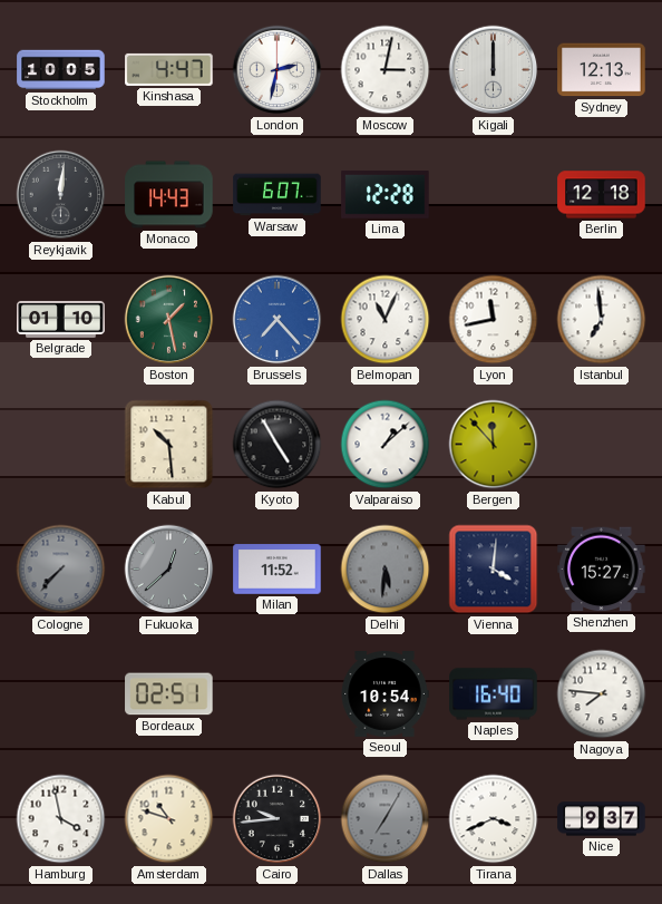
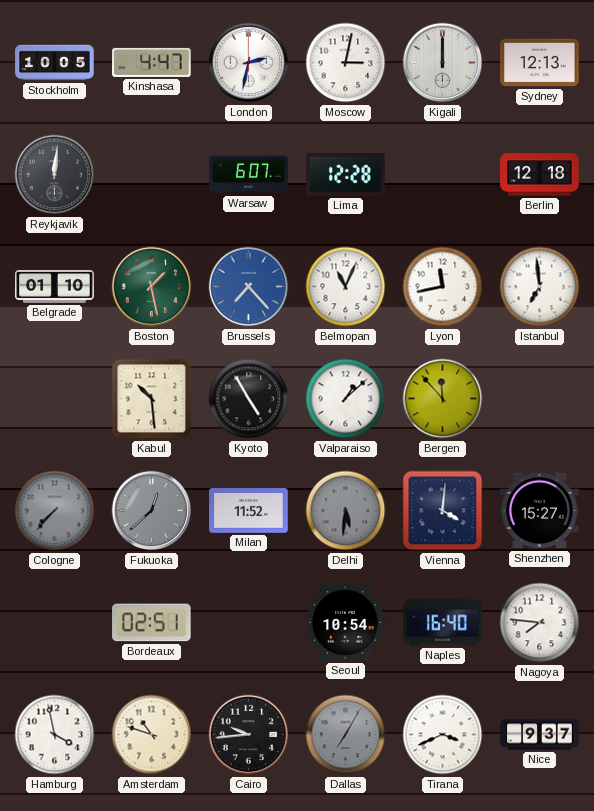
Monaco: 14:43 -> none
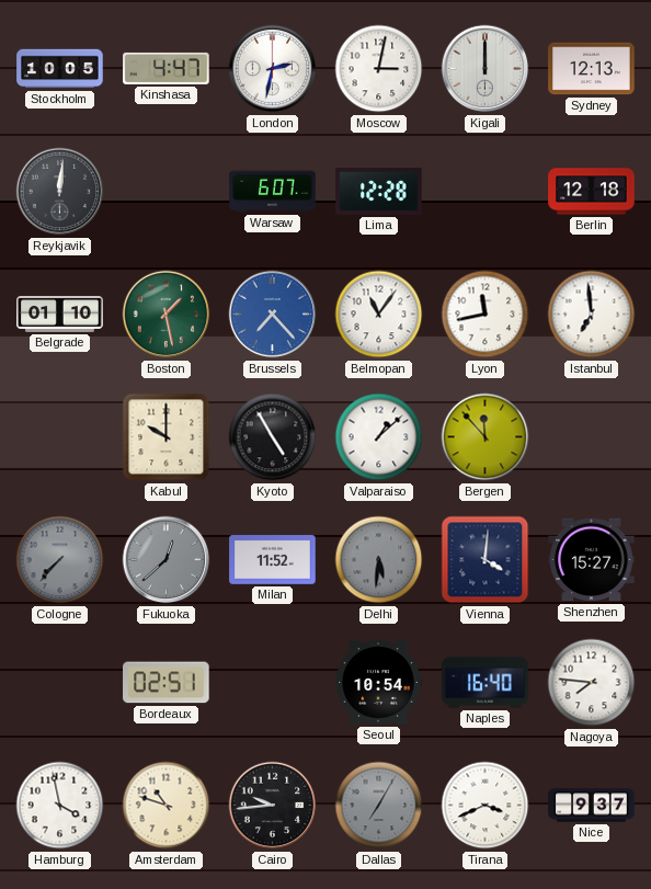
Belmopan: 11:04 -> 11:06
Kabul: 10:29 -> 10:00
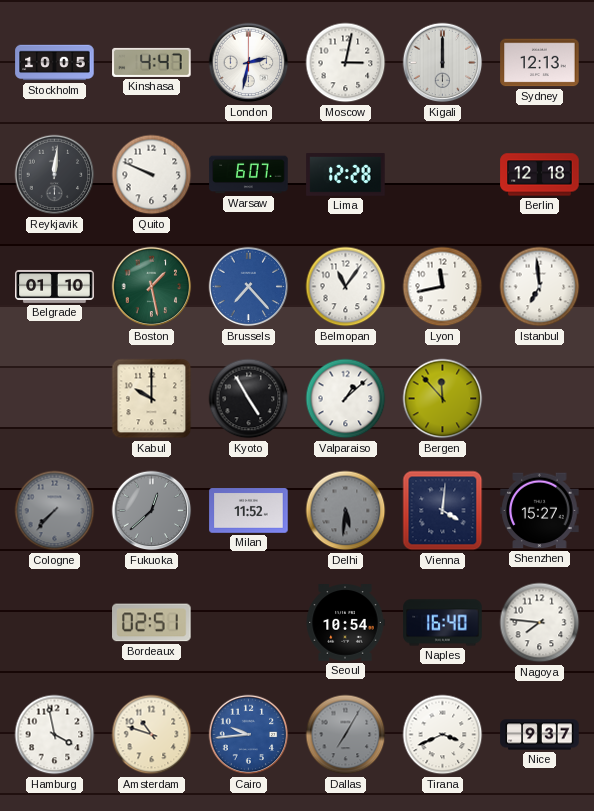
Quito: none -> 9:49
Cairo dial: black -> blue
